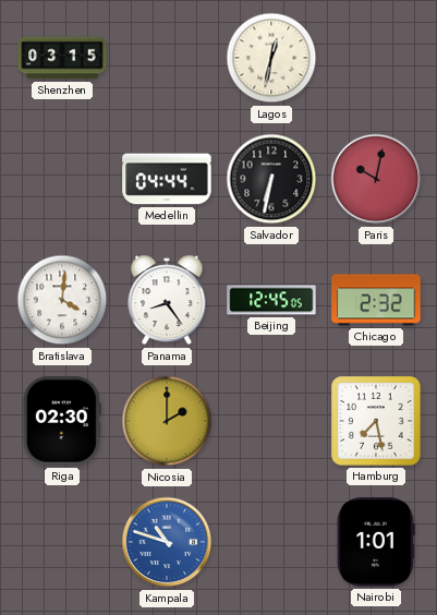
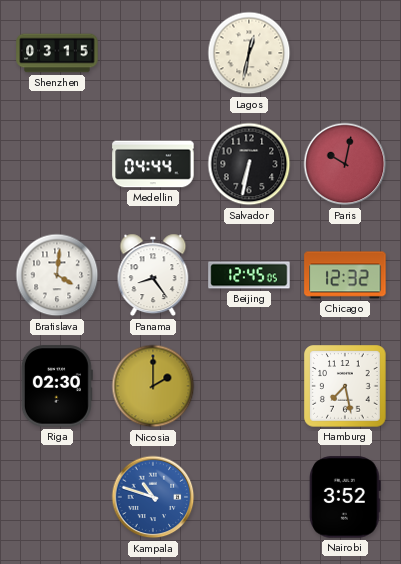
Chicago: 2:32 -> 12:32
Nairobi: 1:01 -> 3:52
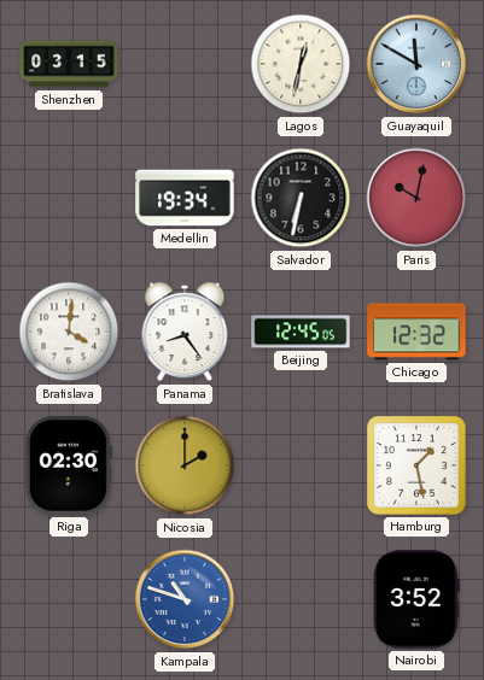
Guayaquil: none -> 11:50
Medellin: 04:44 -> 19:34
Hamburg: 7:28 -> 1:28
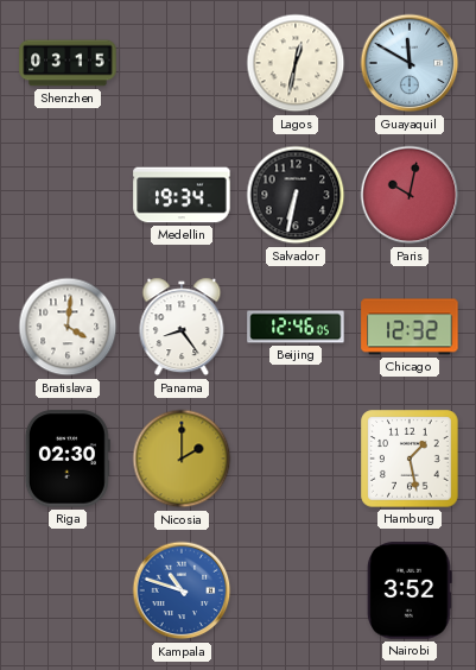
Beijing: 12:45 -> 12:46
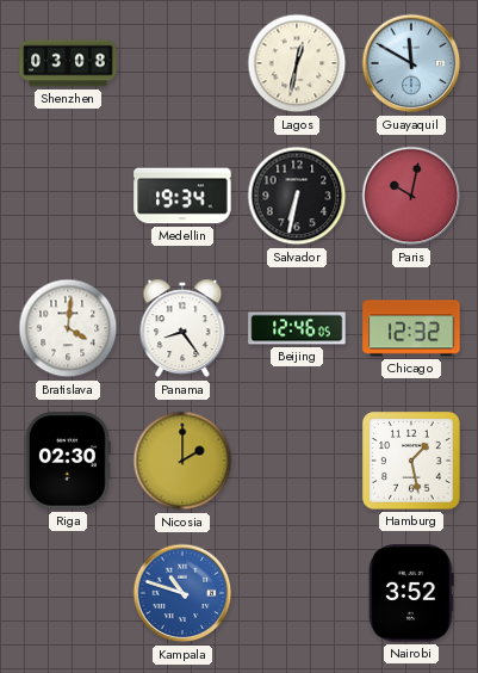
Shenzhen: 03:15 -> 03:08
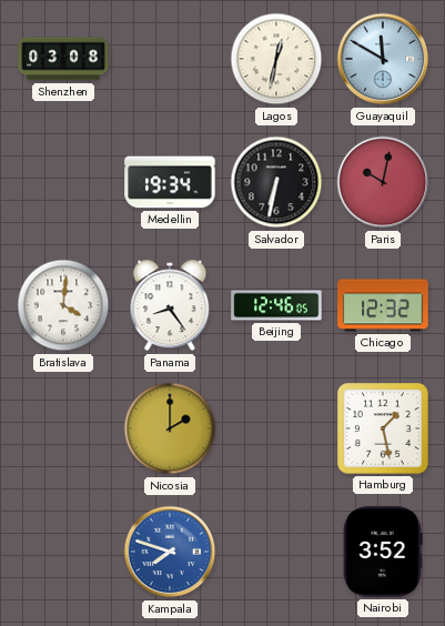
Riga: 02:30 -> none
Kampala: 10:48 -> 7:48
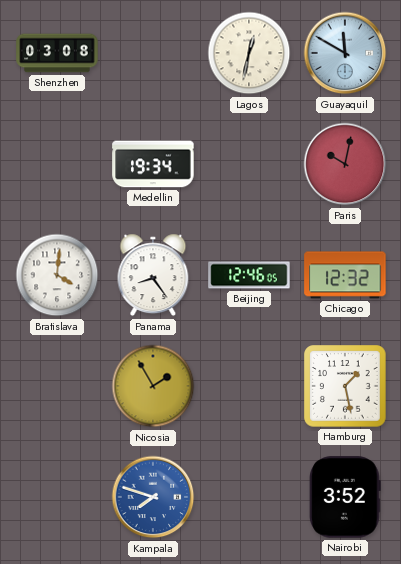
Salvador: 6:32 -> none
Nicosia: 2:00 -> 1:55
